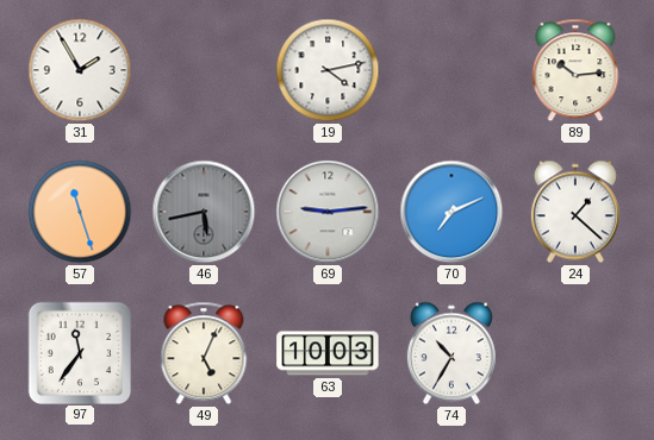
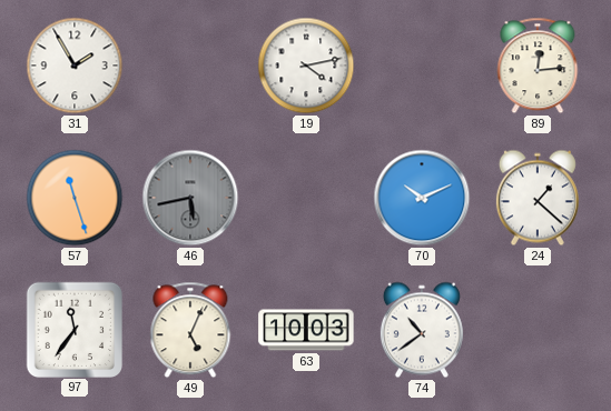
89: 10:14 -> 12:14
69: 9:14 -> none
70: 7:11 -> 10:11
74: 10:35 -> 10:39
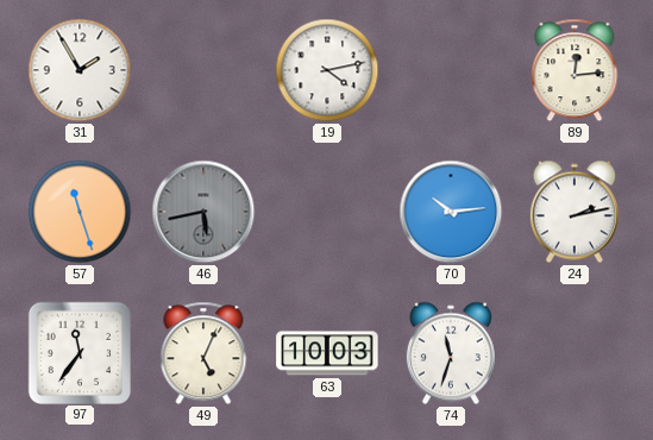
70: 10:11 -> 10:14
24: 1:22 -> 2:13
74: 10:39 -> 11:33
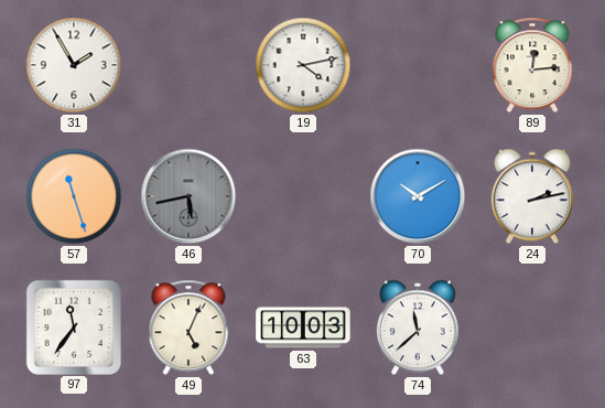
70: 10:14 -> 10:10
74: 11:33 -> 11:38
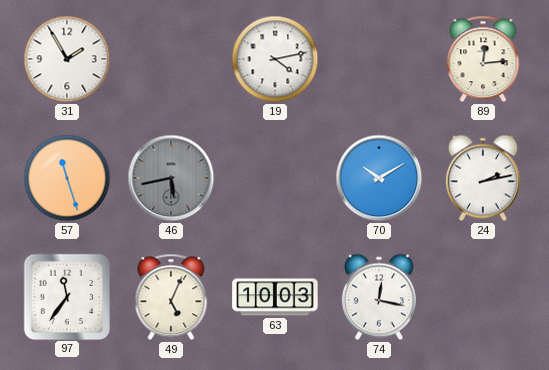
74: 11:38 -> 12:17
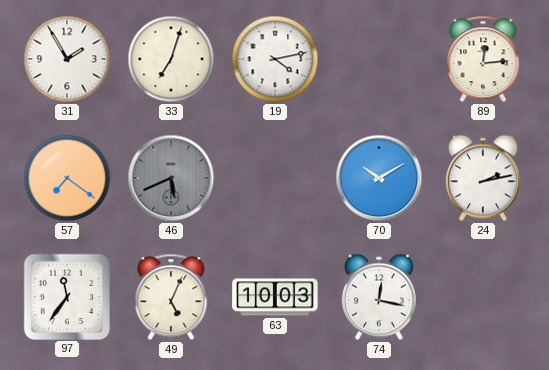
33: none -> 7:03
57: 11:27 -> 7:21
46: 5:43 -> 5:41
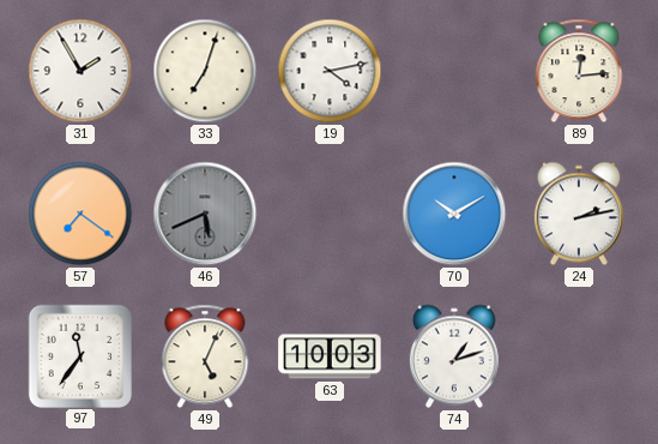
74: 12:17 -> 1:12
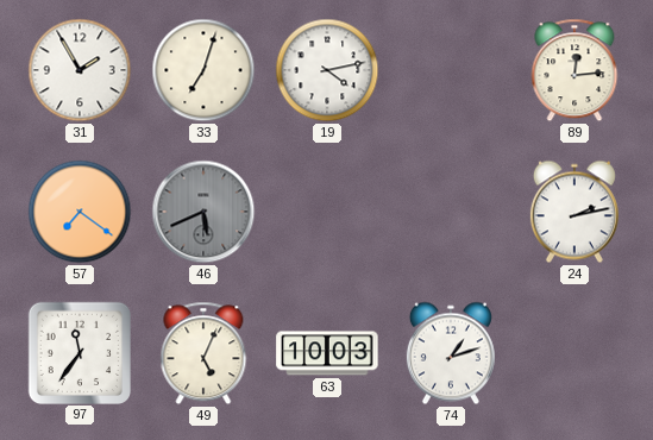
70: 10:10 -> none
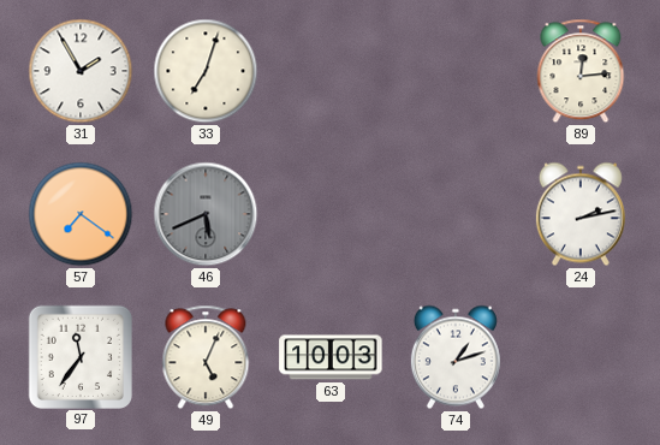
19: 4:13 -> none
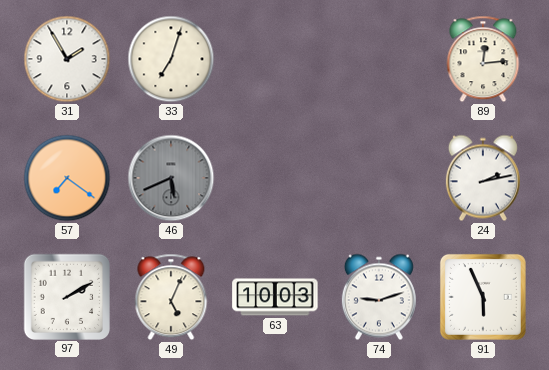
97: 11:36 -> 2:10
74: 1:12 -> 9:12
91: none -> 5:56
